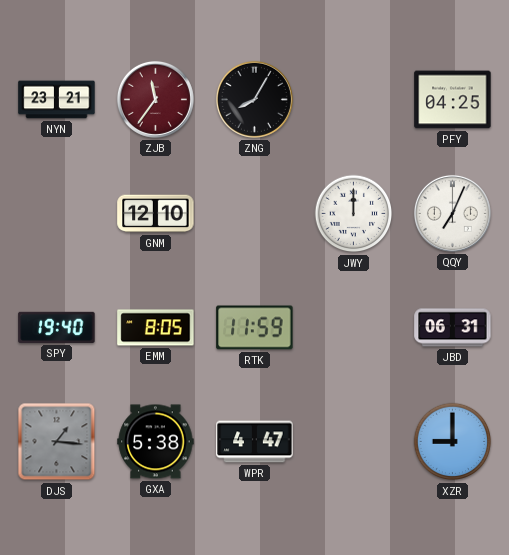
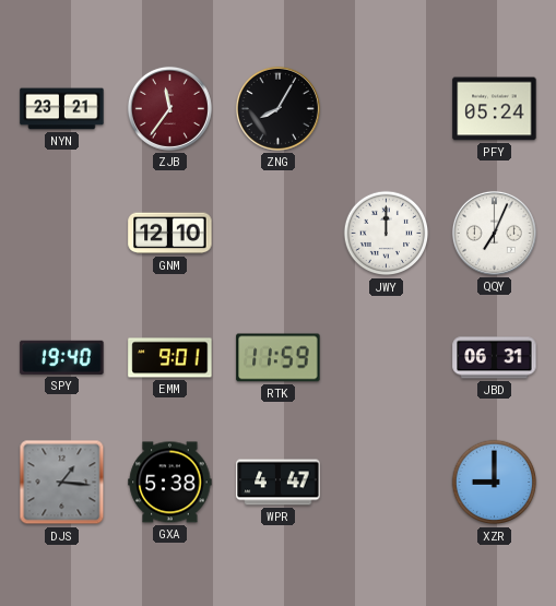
PFY: 04:25 -> 05:24
EMM: 8:05 -> 9:01
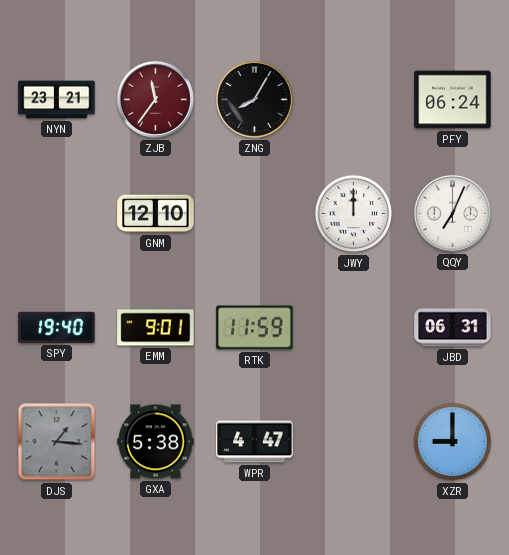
PFY: 05:24 -> 06:24
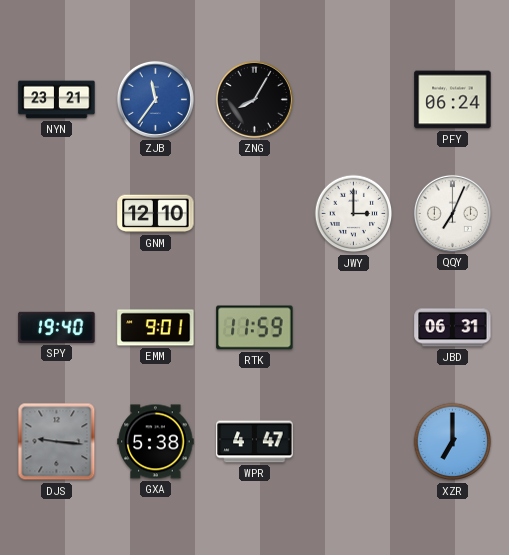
ZJB dial: burgundy -> blue
JWY: 12:00 -> 3:00
DJS: 1:16 -> 9:16
XZR: 9:00 -> 7:00
